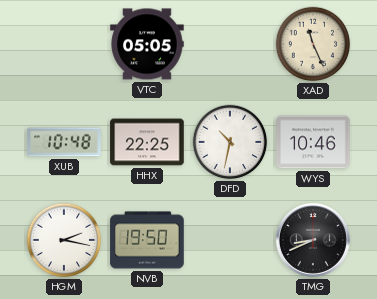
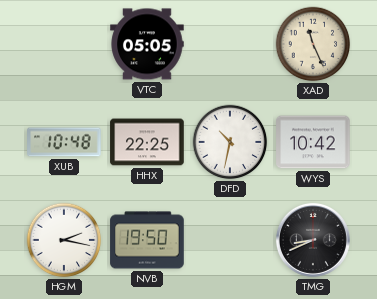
WYS: 10:46 -> 10:42
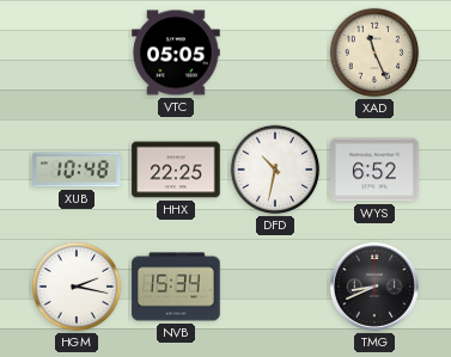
WYS: 10:42 -> 6:52
NVB: 19:50 -> 15:34
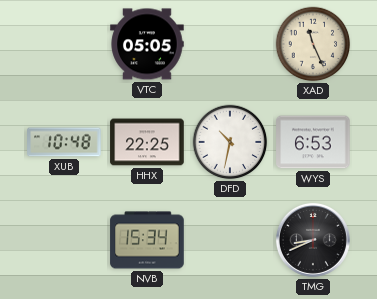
WYS: 6:52 -> 6:53
HGM: 2:17 -> none
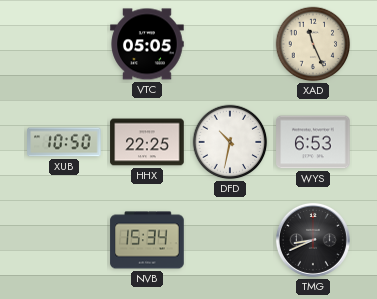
XUB: 10:48 -> 10:50
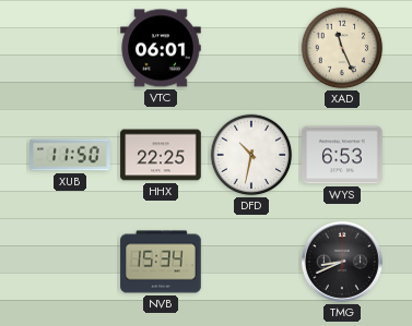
VTC: 05:05 -> 06:01
XUB: 10:50 -> 11:50
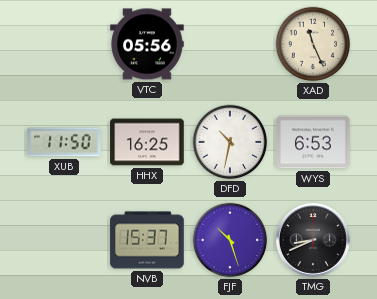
VTC: 06:01 -> 05:56
HHX: 22:25 -> 16:25
NVB: 15:34 -> 15:37
FJF: none -> 10:27
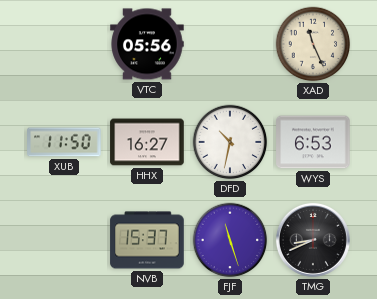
HHX: 16:25 -> 16:27
FJF: 10:27 -> 11:27
